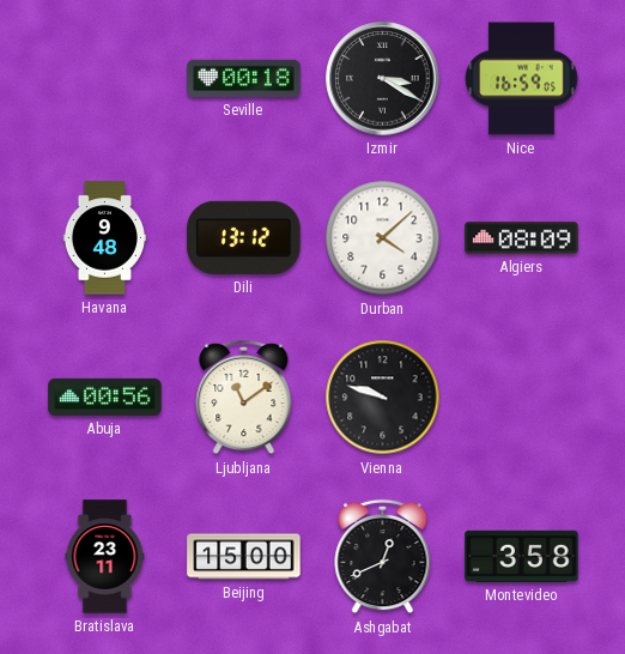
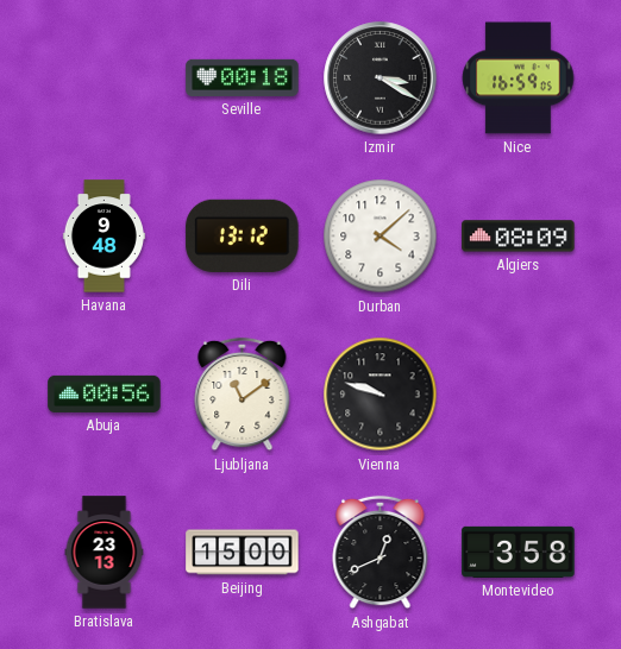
Bratislava: 23:11 -> 23:13
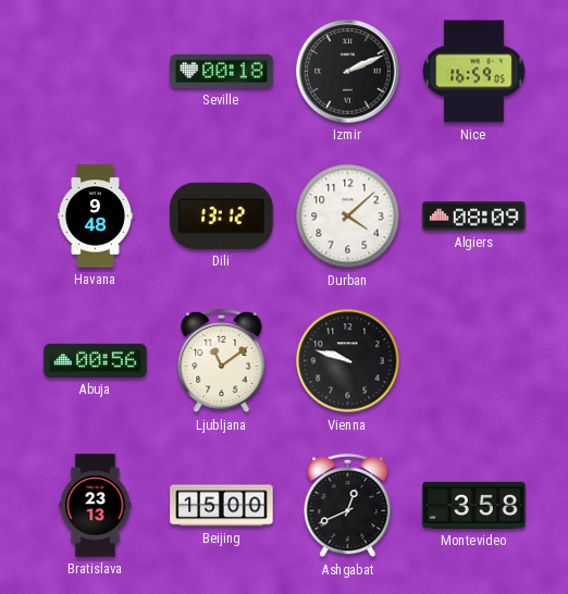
Izmir: 3:20 -> 2:11
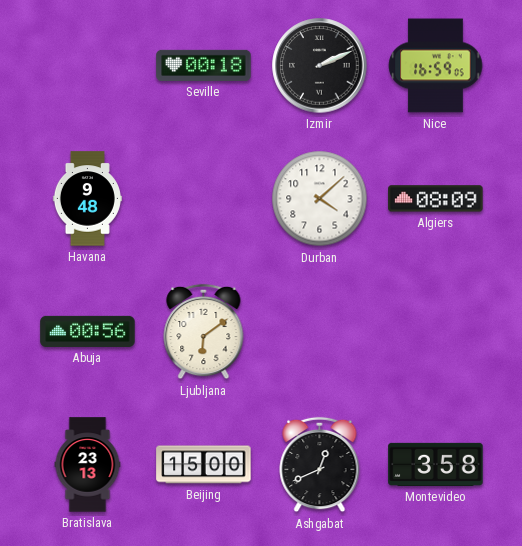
Dili: 13:12 -> none
Ljubljana: 11:09 -> 6:09
Vienna: 9:48 -> none
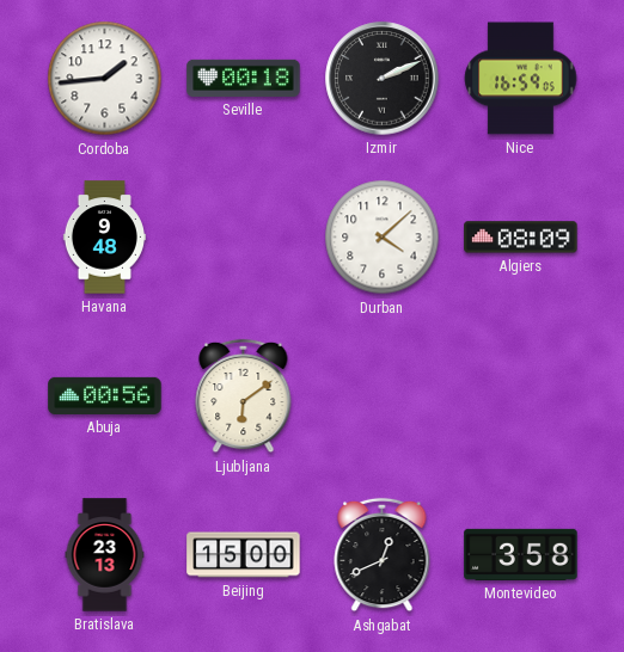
Cordoba: none -> 1:44
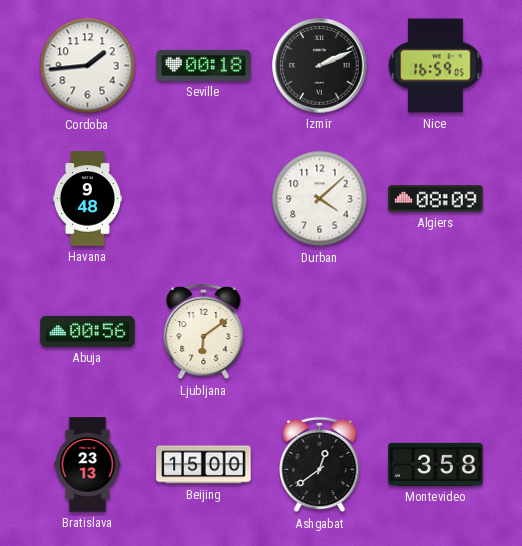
Ashgabat: 12:41 -> 12:39
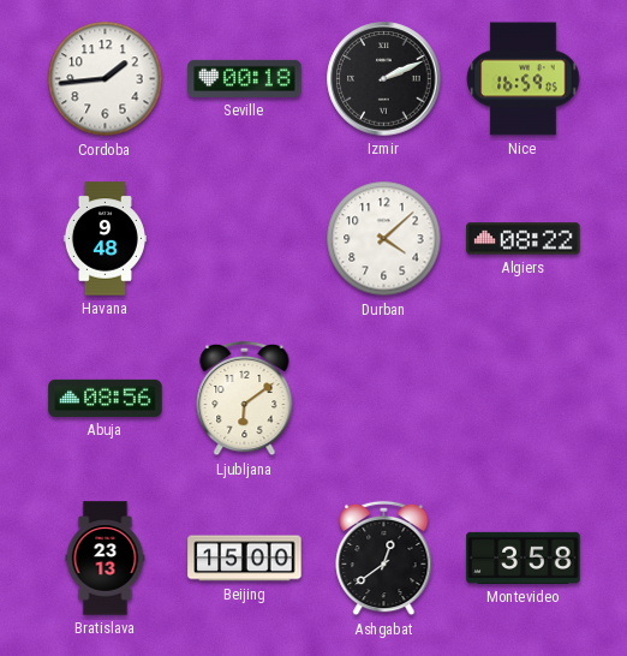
Algiers: 08:09 -> 08:22
Abuja: 00:56 -> 08:56
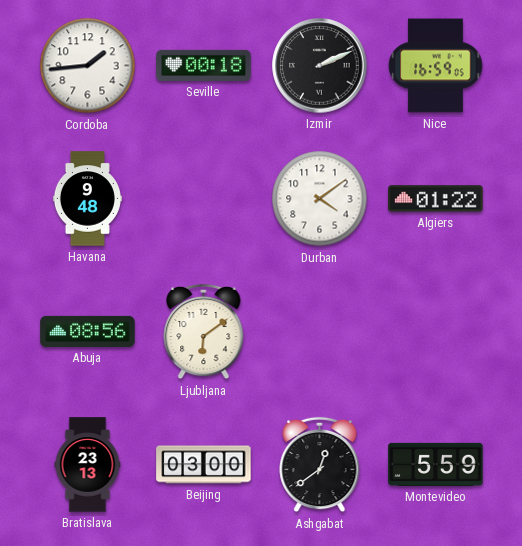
Durban: 4:08 -> 4:09
Algiers: 08:22 -> 01:22
Beijing: 15:00 -> 03:00
Montevideo: 3:58 -> 5:59
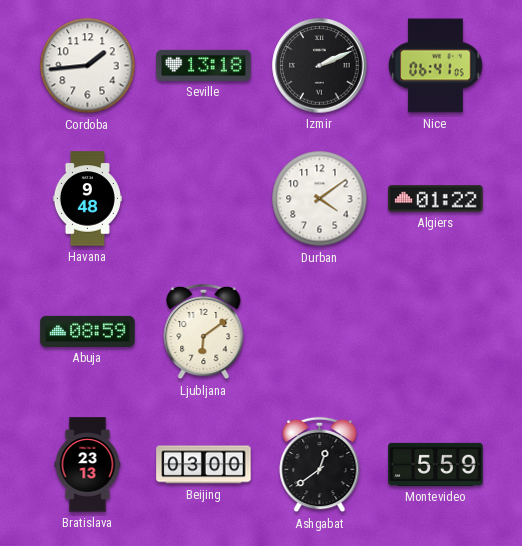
Seville: 00:18 -> 13:18
Nice: 16:59 -> 06:41
Abuja: 08:56 -> 08:59
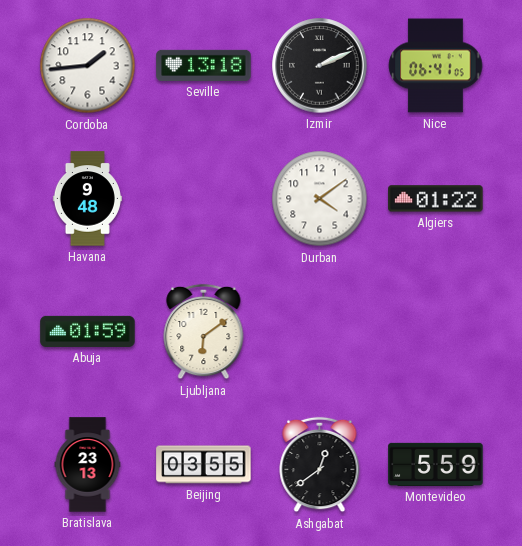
Abuja: 08:59 -> 01:59
Beijing: 03:00 -> 03:55
